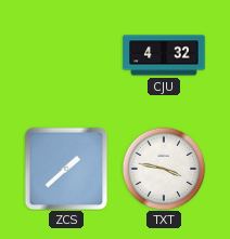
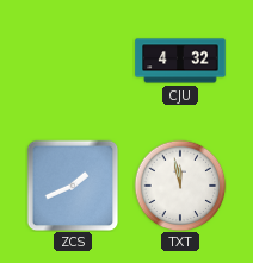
ZCS: 1:38 -> 1:41
TXT: 3:47 -> 11:58
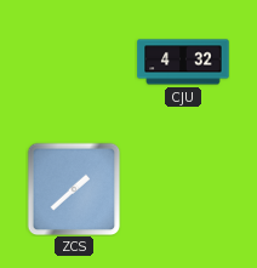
ZCS: 1:41 -> 1:38
TXT: 11:58 -> none
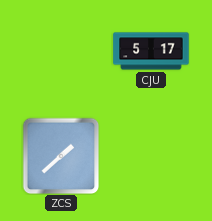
CJU: 4:32 -> 5:17
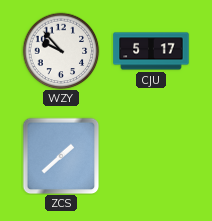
WZY: none -> 9:53
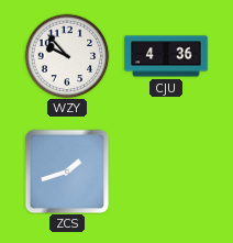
CJU: 5:17 -> 4:36
ZCS: 1:38 -> 1:42
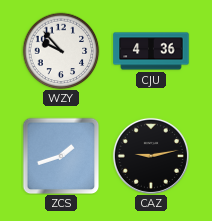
CAZ: none -> 9:13
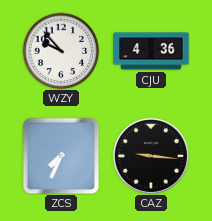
ZCS: 1:42 -> 7:34
CAZ: 9:13 -> 9:16
